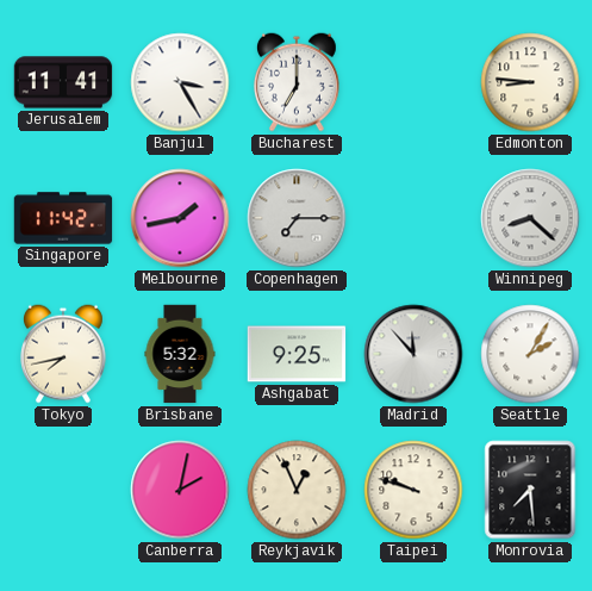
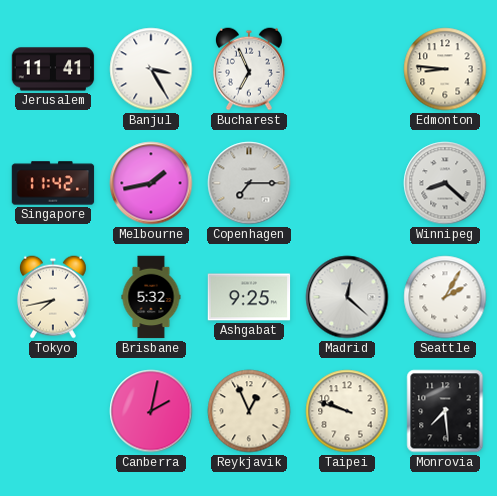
Bucharest: 7:00 -> 6:56
Madrid: 11:53 -> 12:22
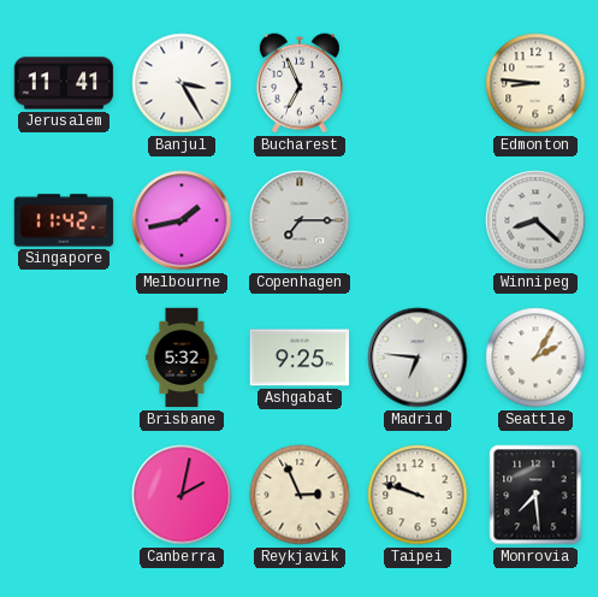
Tokyo: 7:43 -> none
Madrid: 12:22 -> 6:46
Reykjavik: 12:56 -> 2:56
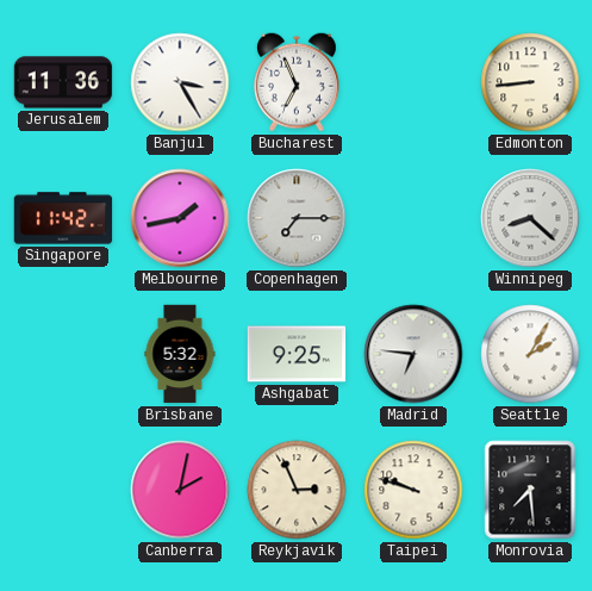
Jerusalem: 11:41 -> 11:36
Edmonton: 8:46 -> 8:44
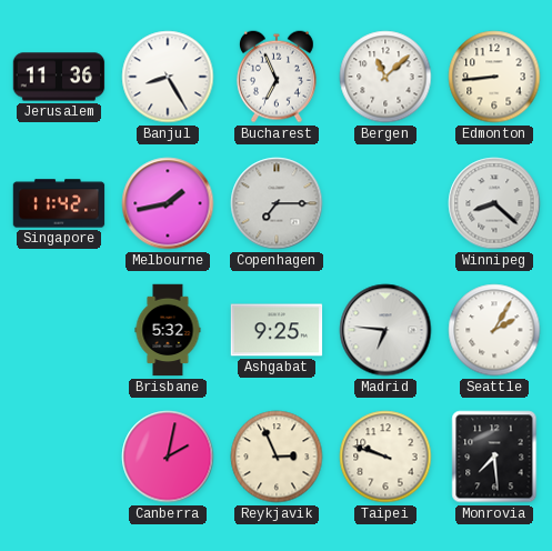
Banjul: 3:25 -> 8:25
Bergen: none -> 11:08
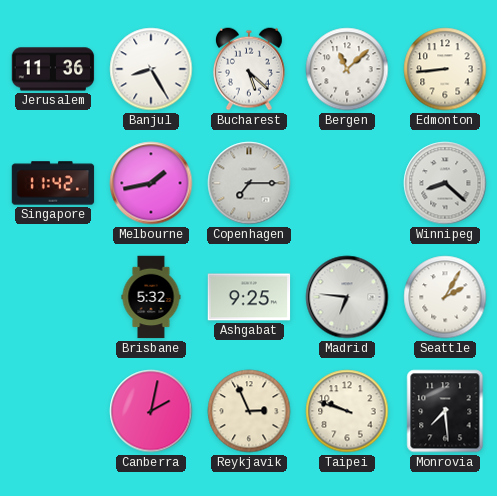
Bucharest: 6:56 -> 5:22
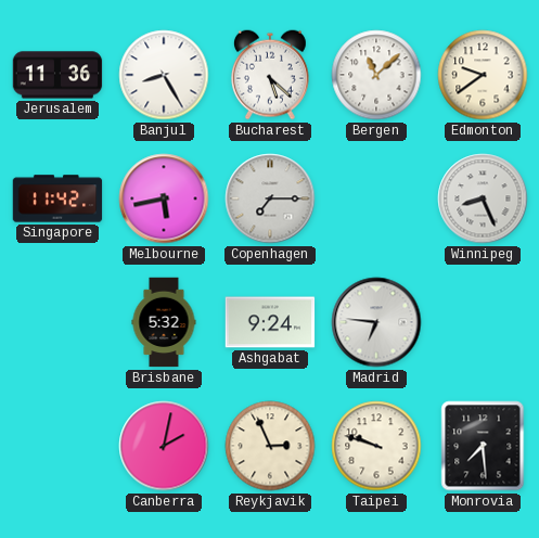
Edmonton: 8:44 -> 9:39
Melbourne: 1:43 -> 5:43
Winnipeg: 8:22 -> 8:26
Ashgabat: 9:25 -> 9:24
Seattle: 2:05 -> none
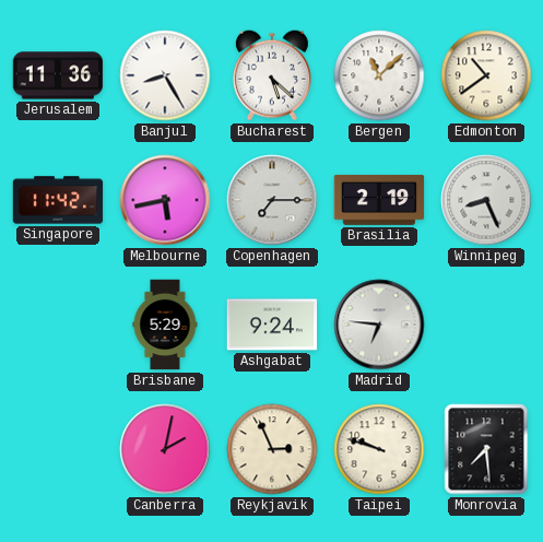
Edmonton: 9:39 -> 10:39
Brasilia: none -> 2:19
Brisbane: 5:32 -> 5:29
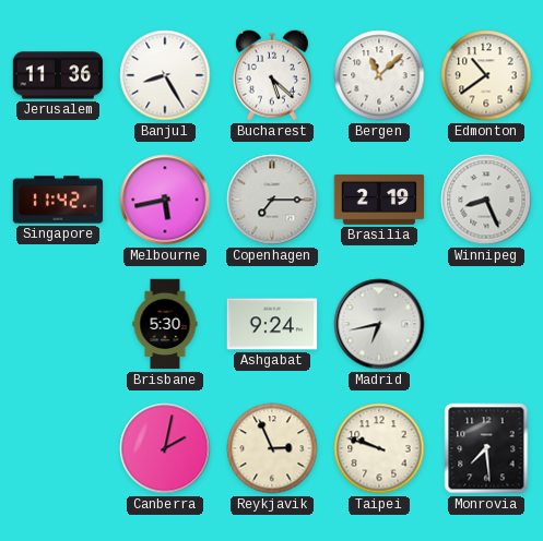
Brisbane: 5:29 -> 5:30
Madrid: 6:46 -> 6:43
